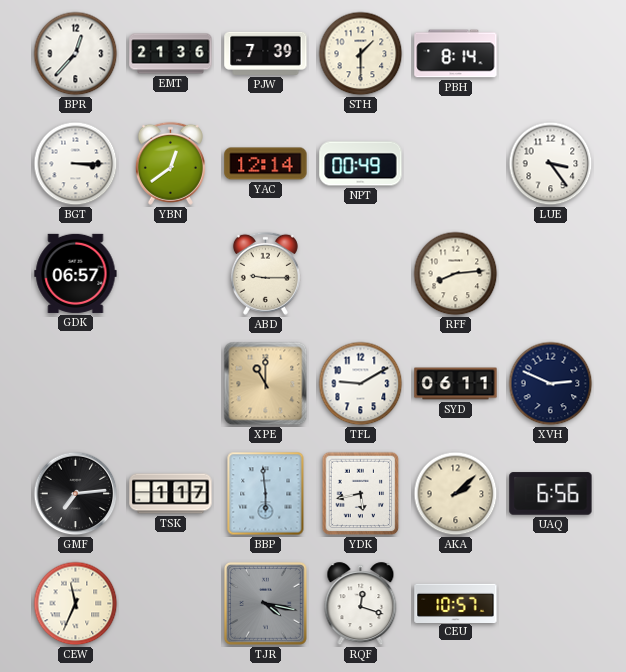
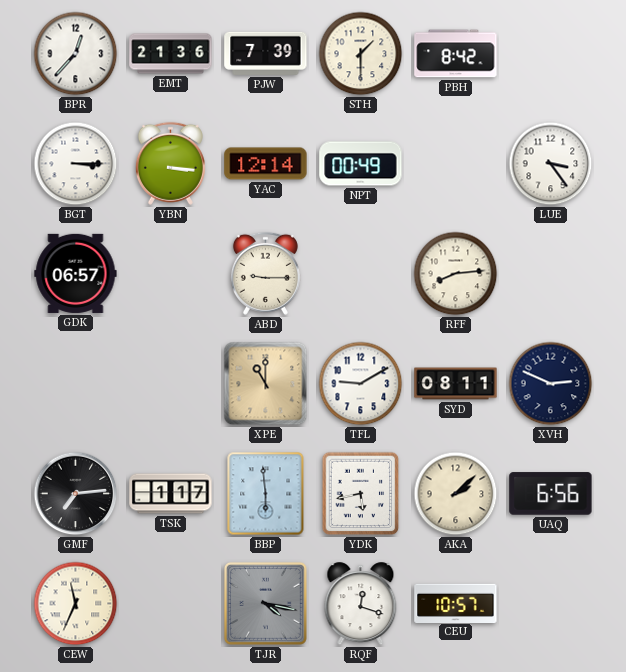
PBH: 8:14 -> 8:42
YBN: 12:39 -> 3:16
SYD: 06:11 -> 08:11
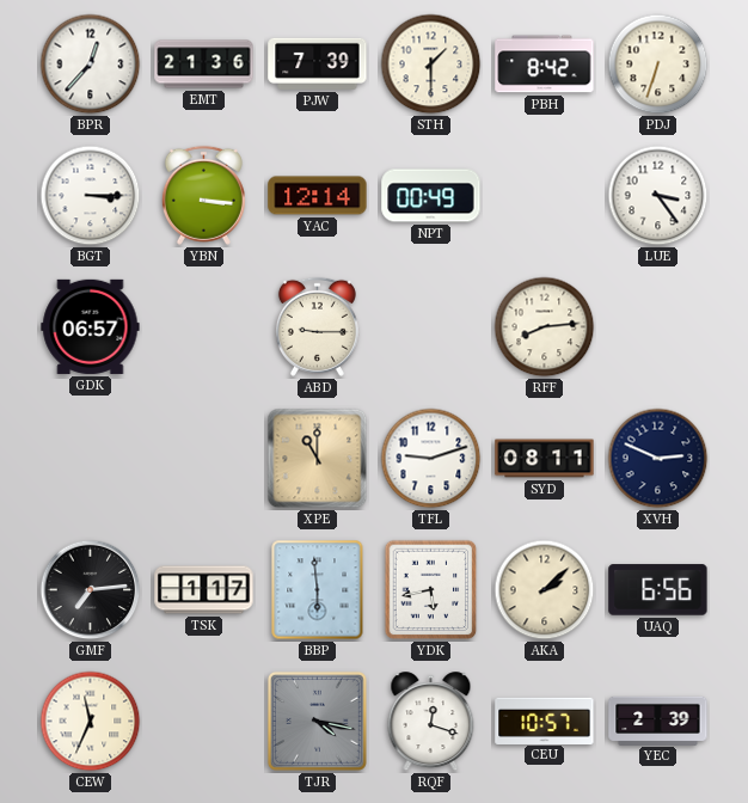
PDJ: none -> 6:33
TFL: 9:10 -> 9:12
YEC: none -> 2:39
